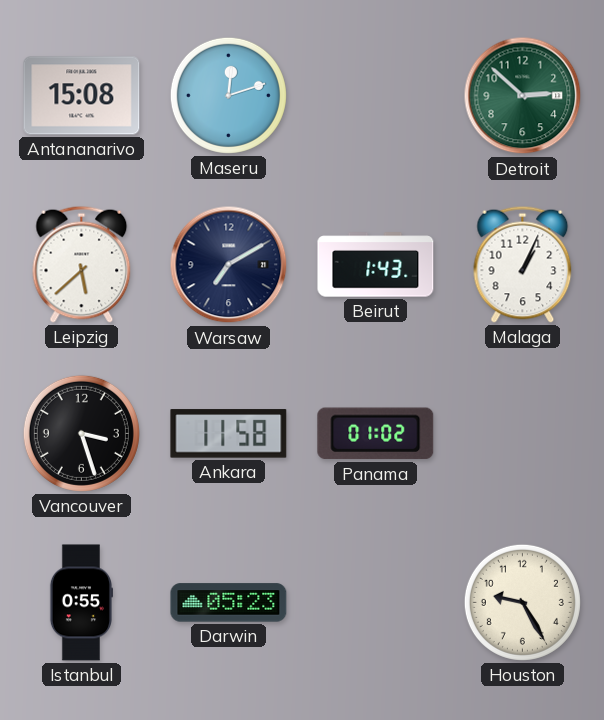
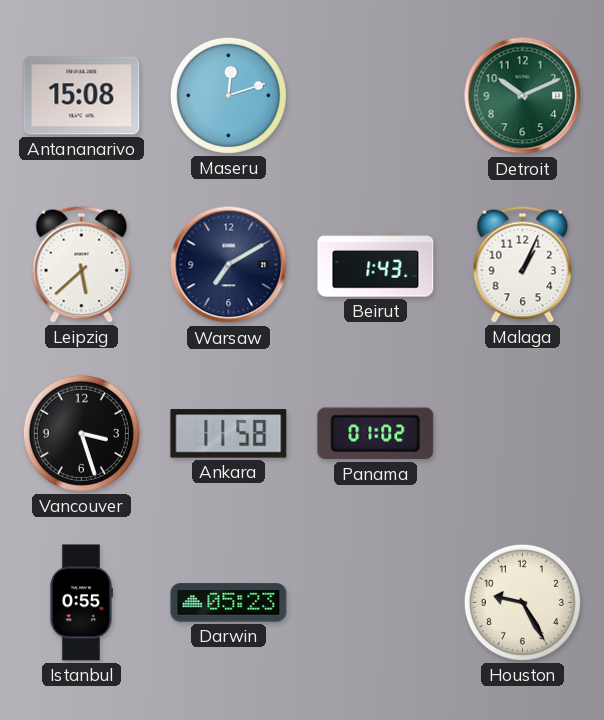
Detroit: 2:52 -> 10:11
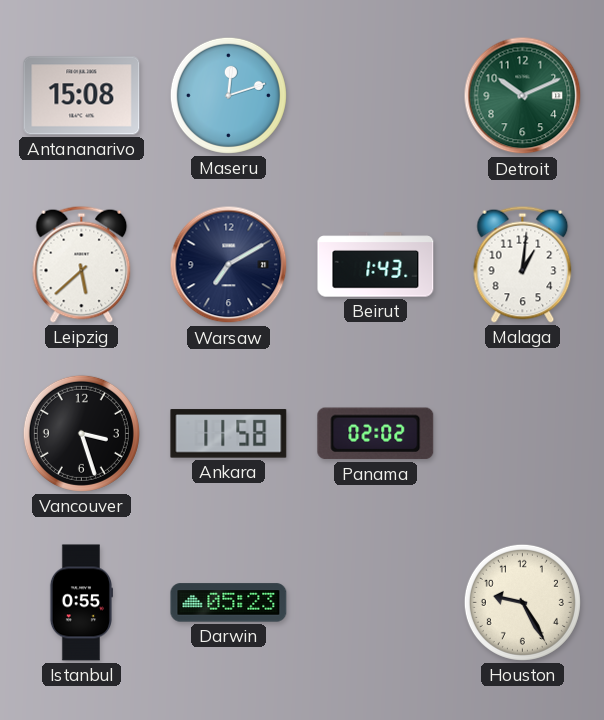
Malaga: 1:04 -> 1:01
Panama: 01:02 -> 02:02
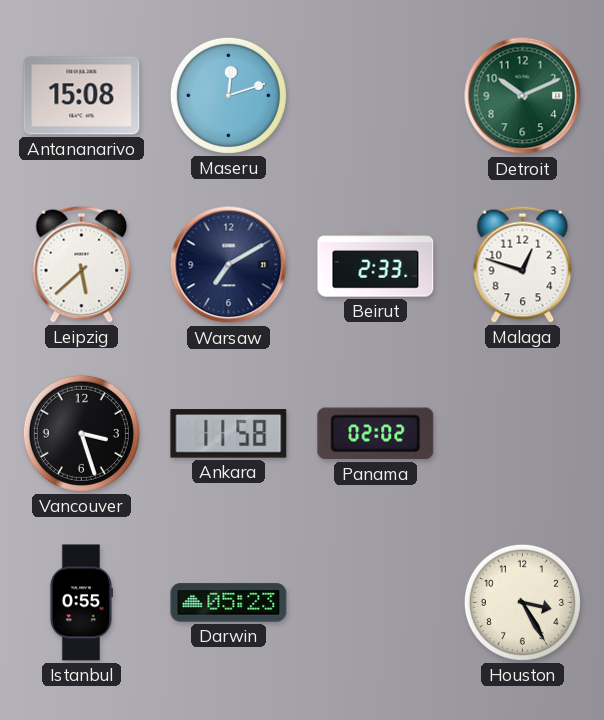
Beirut: 1:43 -> 2:33
Malaga: 1:01 -> 12:48
Houston: 9:25 -> 3:25
